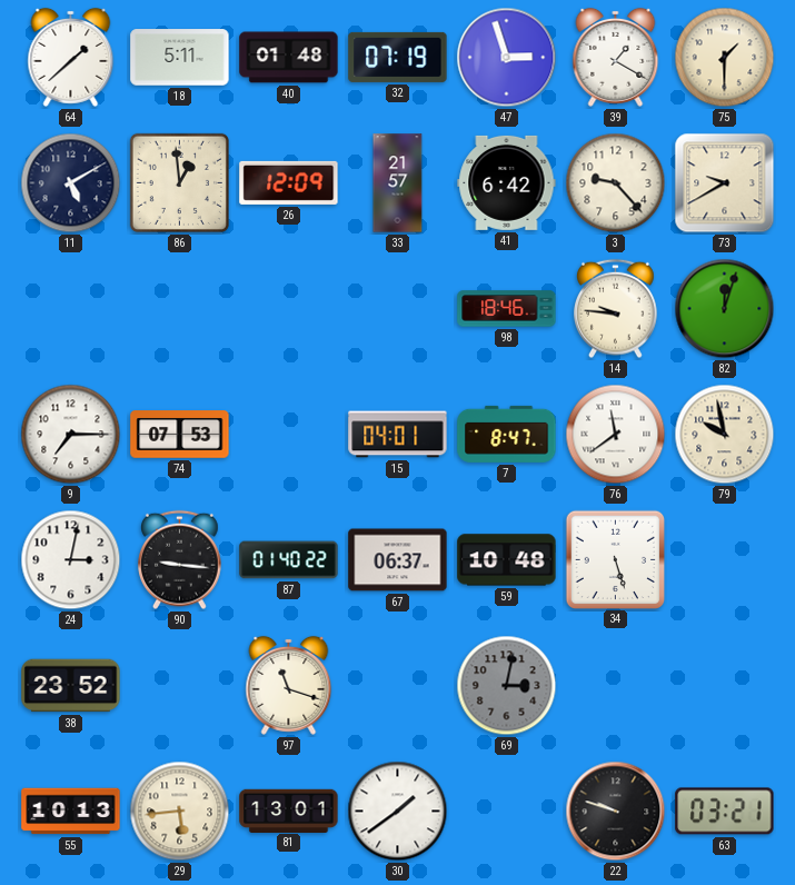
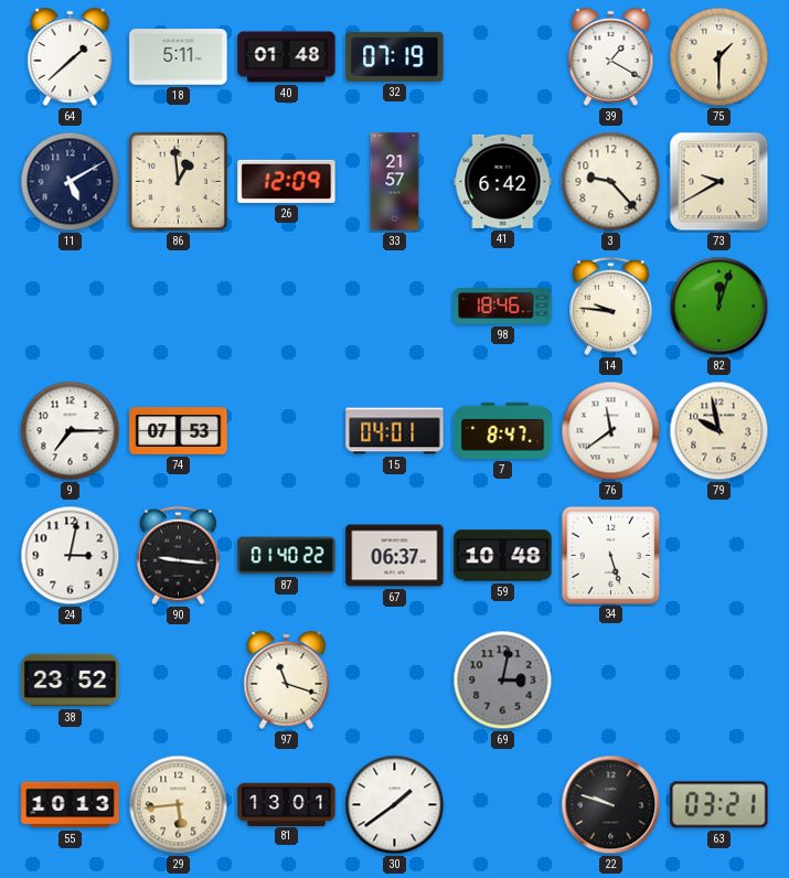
47: 2:57 -> none
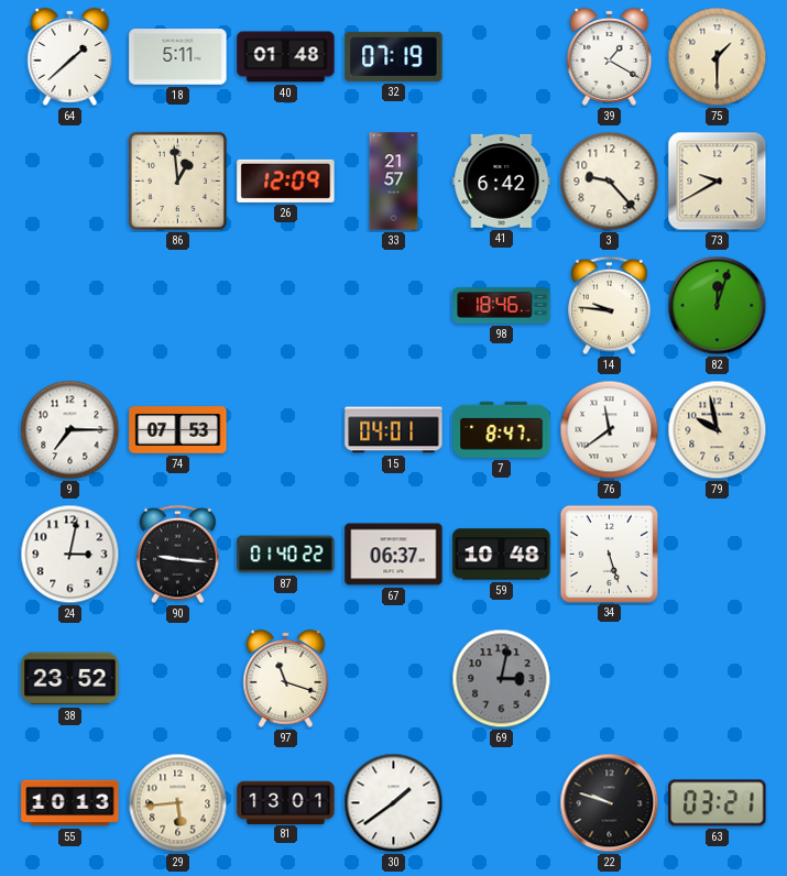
11: 5:10 -> none
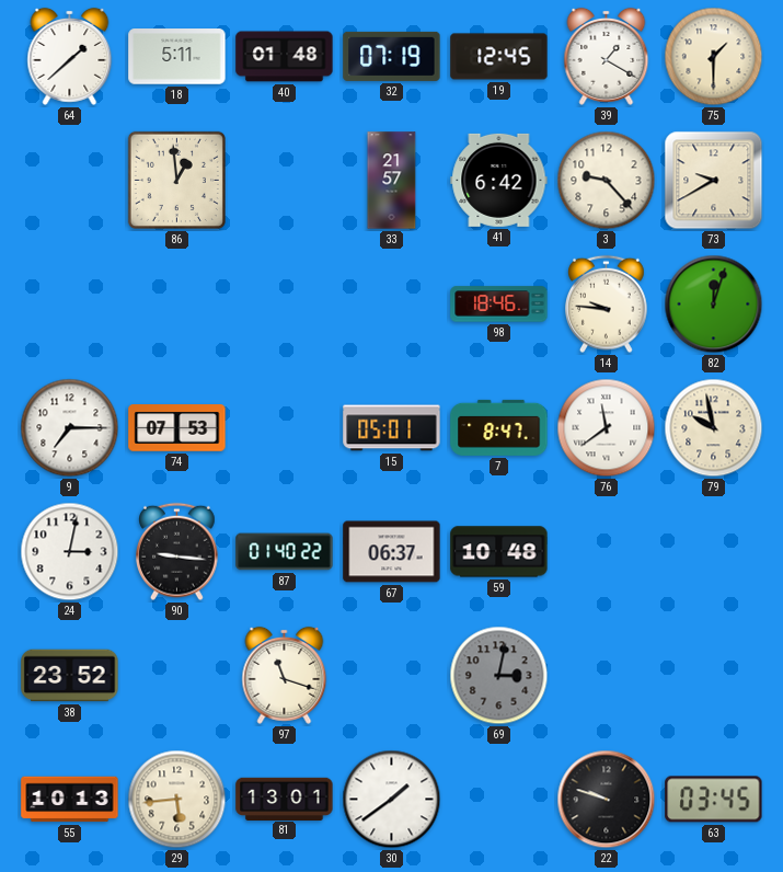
19: none -> 12:45
26: 12:09 -> none
15: 04:01 -> 05:01
34: 5:27 -> none
63: 03:21 -> 03:45
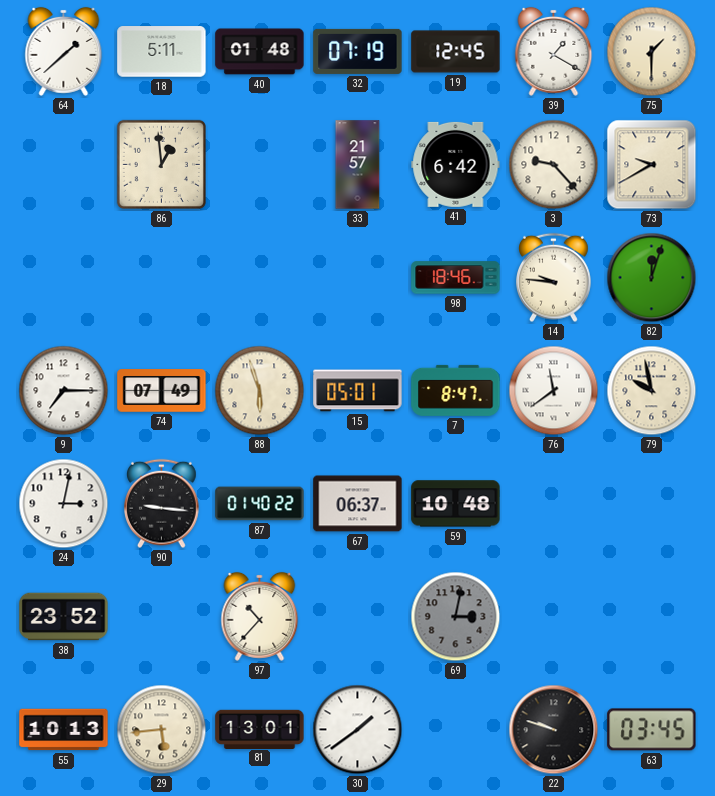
74: 07:53 -> 07:49
88: none -> 5:57
97: 11:18 -> 10:37
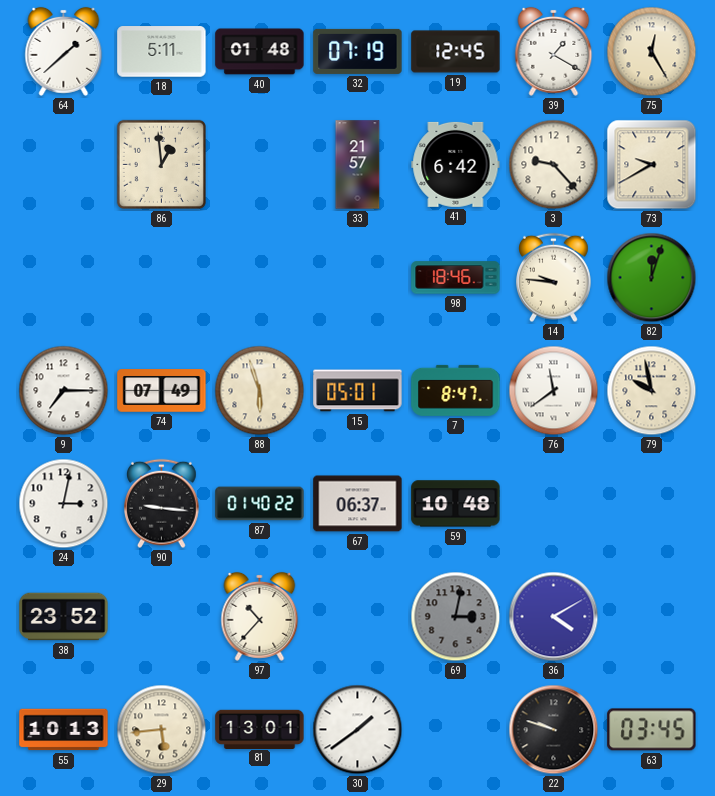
75: 1:30 -> 12:25
36: none -> 4:10
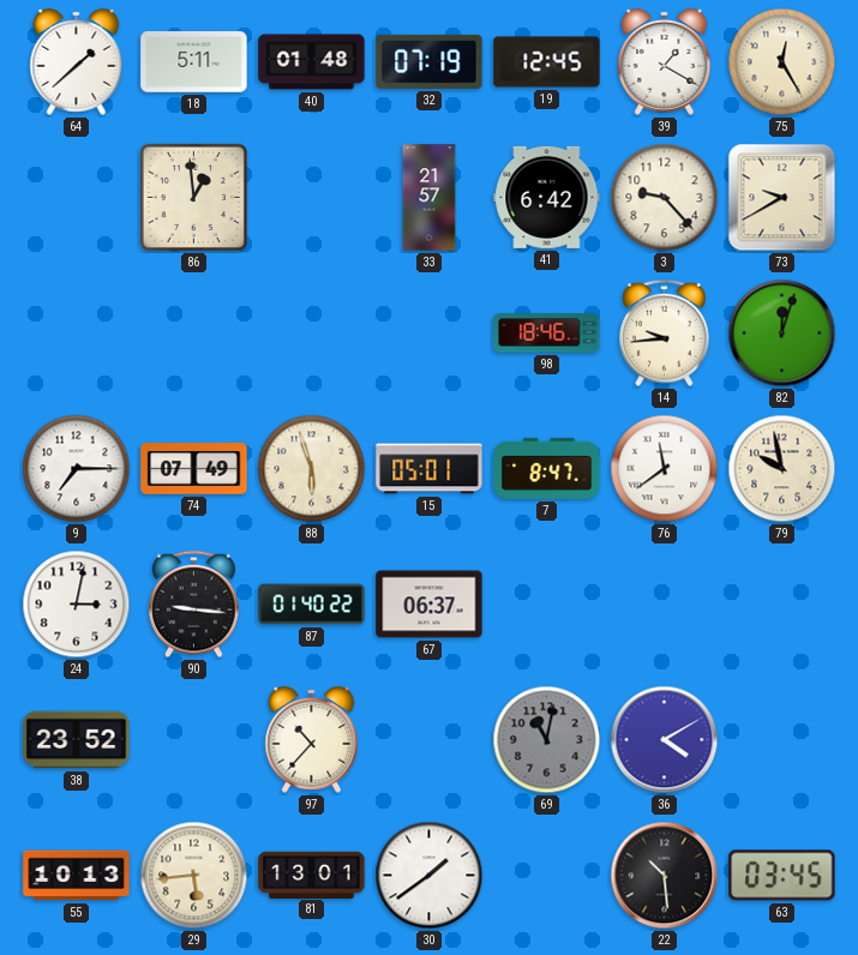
14: 9:46 -> 9:44
59: 10:48 -> none
69: 3:02 -> 11:02
22: 9:48 -> 10:29
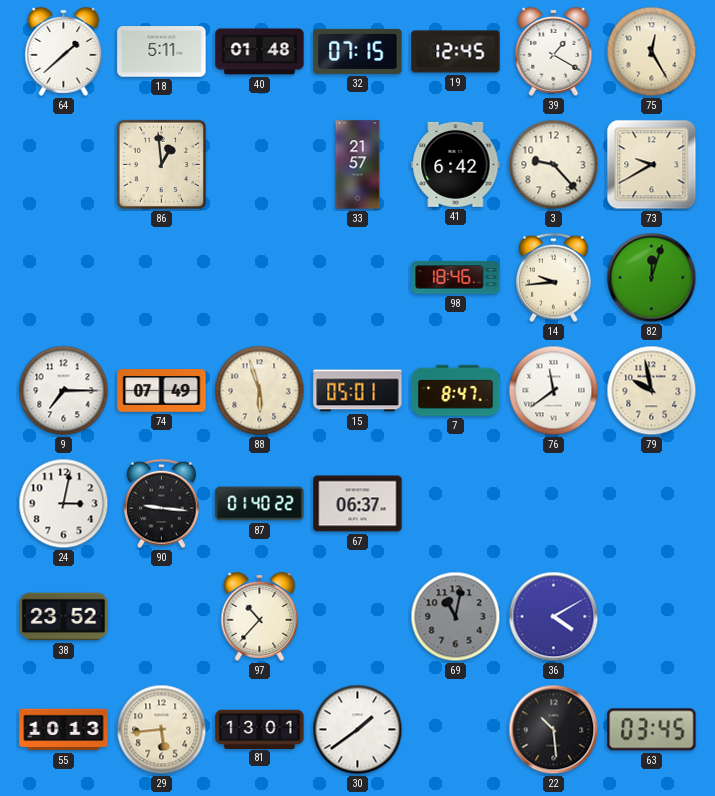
32: 07:19 -> 07:15
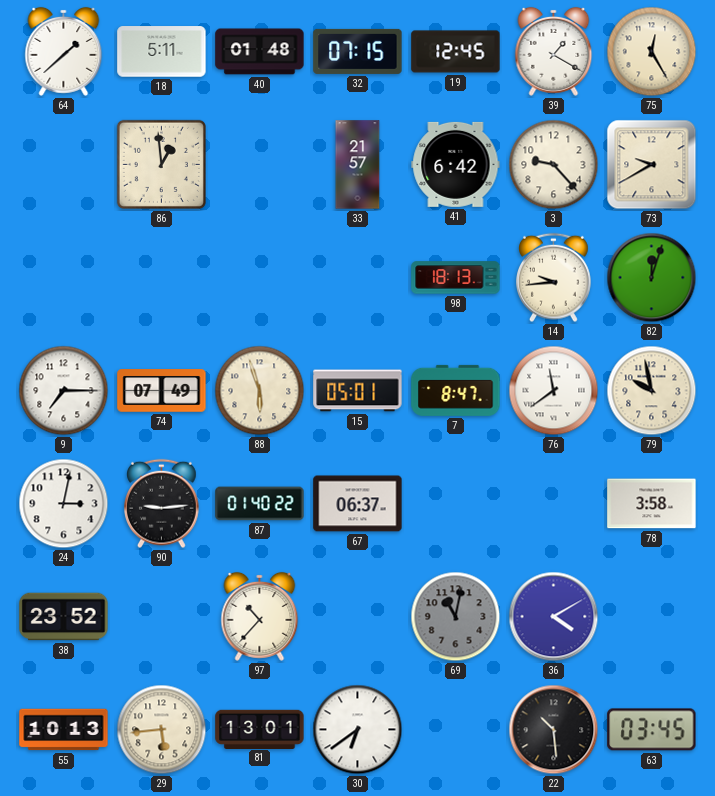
98: 18:46 -> 18:13
90: 9:16 -> 9:14
78: none -> 3:58
30: 1:39 -> 6:39
